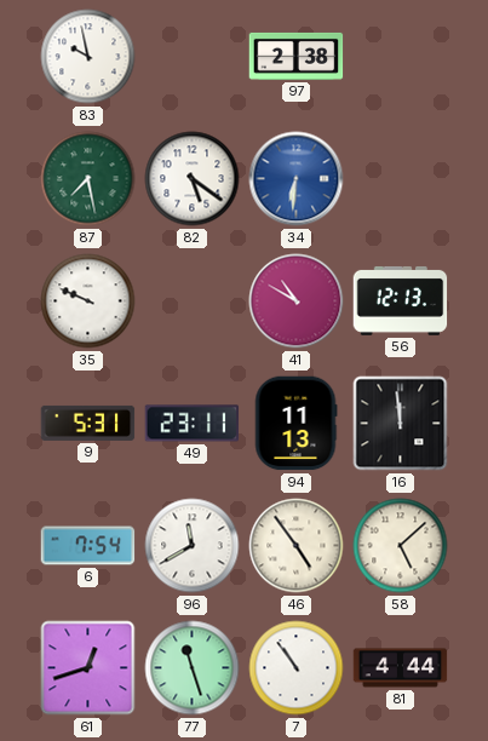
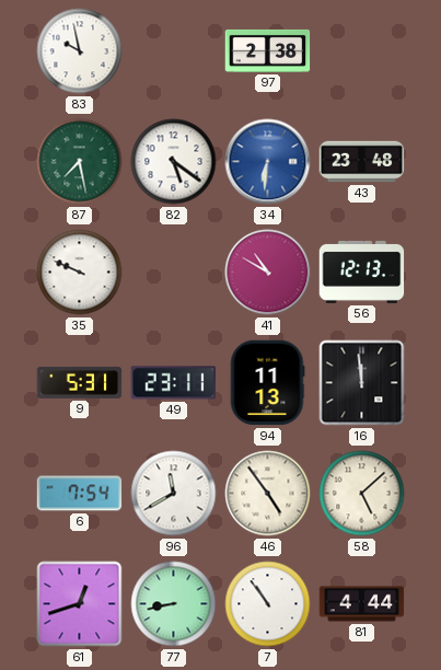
43: none -> 23:48
77: 11:27 -> 8:43
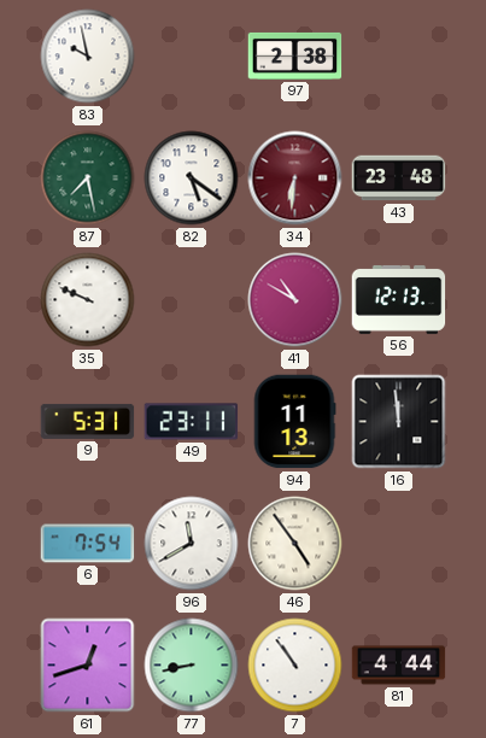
34 dial: blue -> burgundy
58: 5:08 -> none
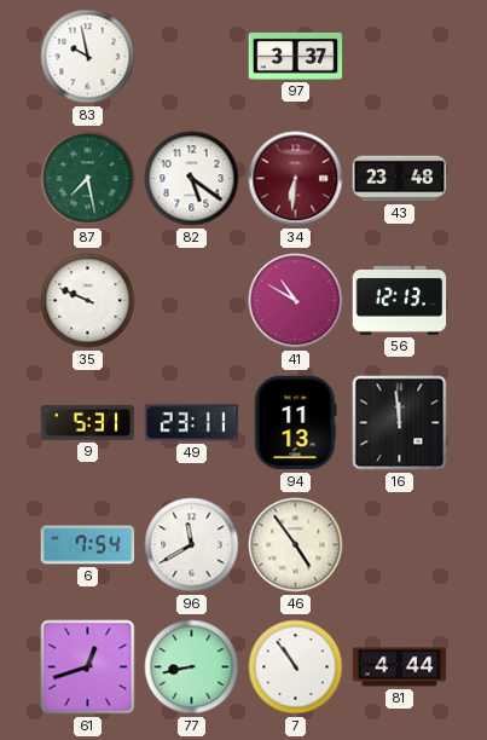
97: 2:38 -> 3:37
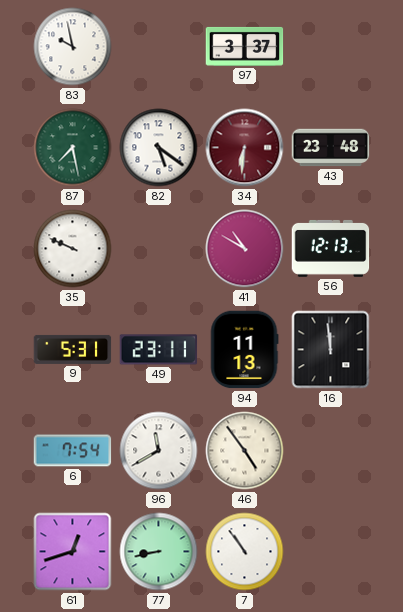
81: 4:44 -> none
